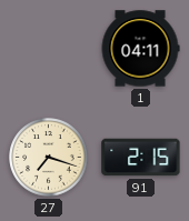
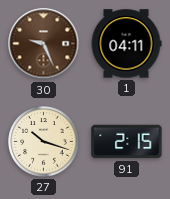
30: none -> 9:26
27: 7:18 -> 10:18
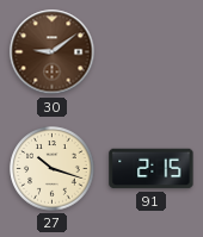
30: 9:26 -> 9:09
1: 04:11 -> none
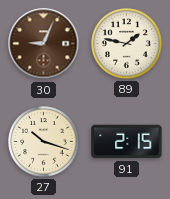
30: 9:09 -> 9:04
89: none -> 1:47
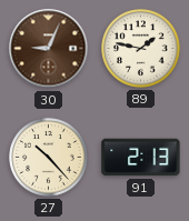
27: 10:18 -> 10:23
91: 2:15 -> 2:13
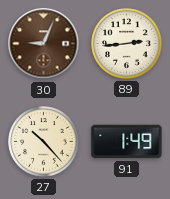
89: 1:47 -> 2:44
91: 2:13 -> 1:49
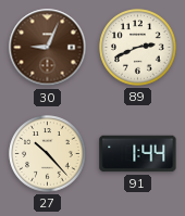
89: 2:44 -> 2:41
91: 1:49 -> 1:44
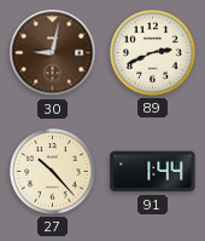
30: 9:04 -> 9:02
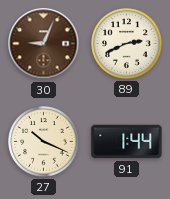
30: 9:02 -> 9:04
27: 10:23 -> 10:19
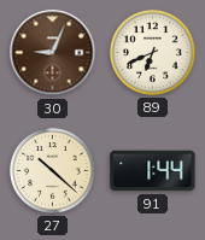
89: 2:41 -> 6:41
27: 10:19 -> 10:22
